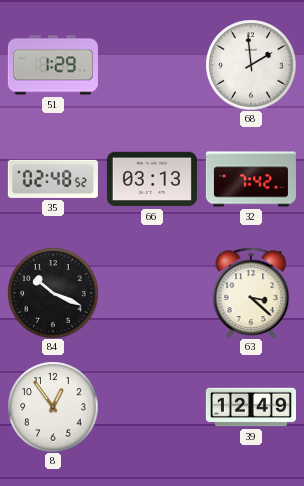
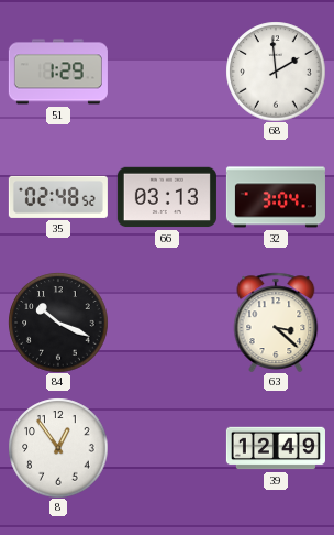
32: 7:42 -> 3:04
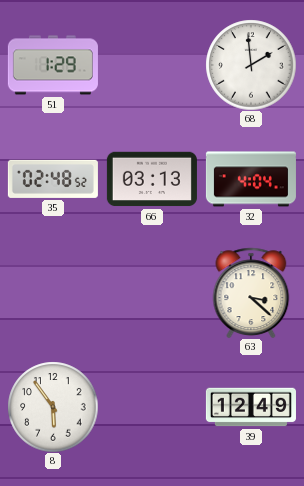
32: 3:04 -> 4:04
84: 10:19 -> none
8: 12:54 -> 5:54
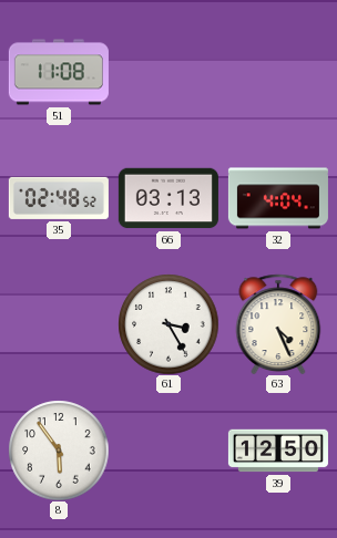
51: 1:29 -> 11:08
68: 1:59 -> none
61: none -> 3:25
63: 3:22 -> 4:26
39: 12:49 -> 12:50
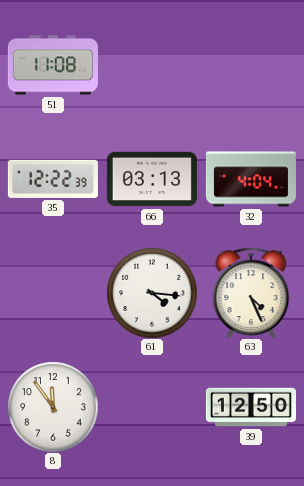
35: 02:48 -> 12:22
61: 3:25 -> 4:16
8: 5:54 -> 11:54
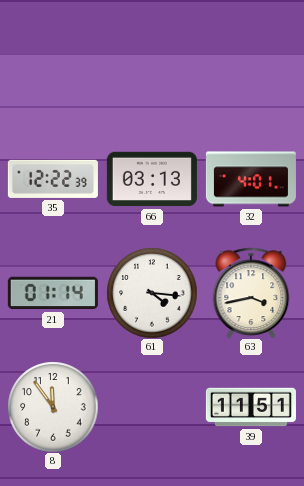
51: 11:08 -> none
32: 4:04 -> 4:01
21: none -> 01:14
63: 4:26 -> 3:43
39: 12:50 -> 11:51
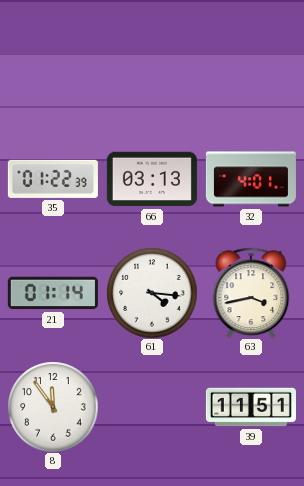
35: 12:22 -> 01:22
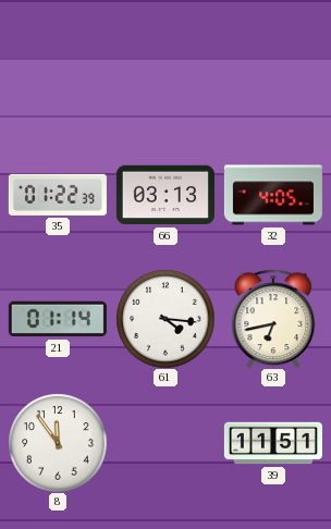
32: 4:01 -> 4:05
63: 3:43 -> 6:43
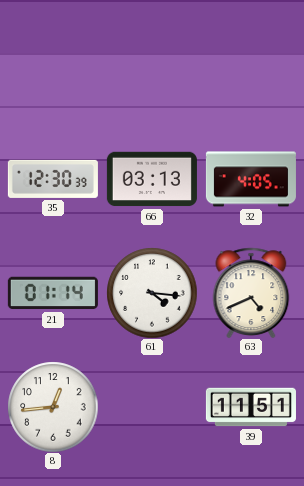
35: 01:22 -> 12:30
63: 6:43 -> 4:41
8: 11:54 -> 12:44
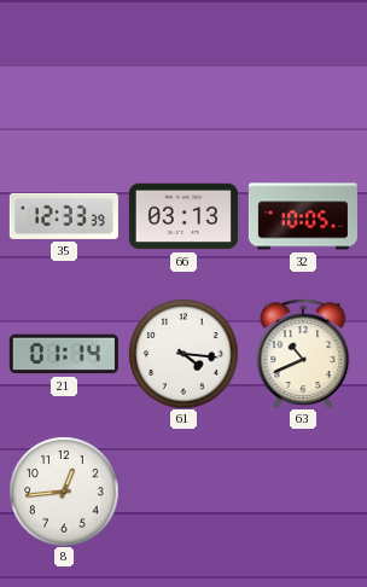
35: 12:30 -> 12:33
32: 4:05 -> 10:05
63: 4:41 -> 10:41
39: 11:51 -> none
